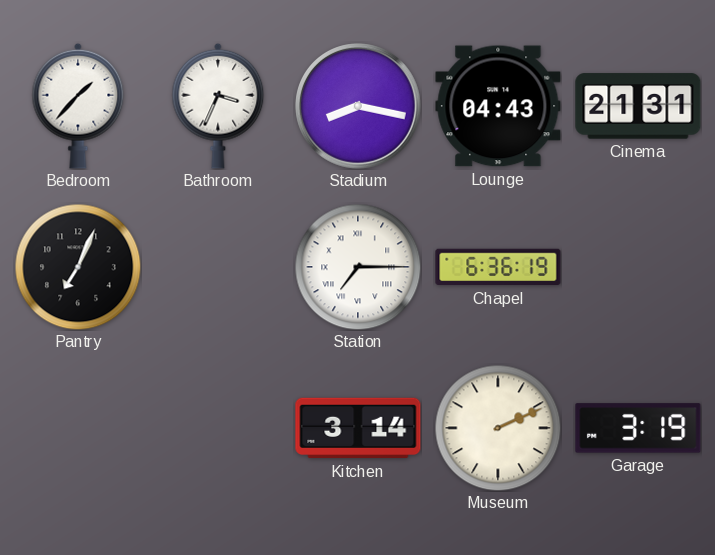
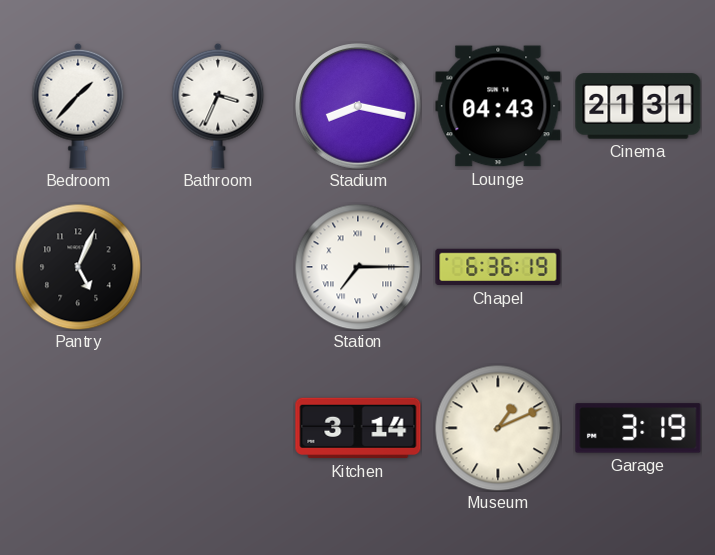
Pantry: 7:04 -> 5:04
Museum: 2:11 -> 1:11
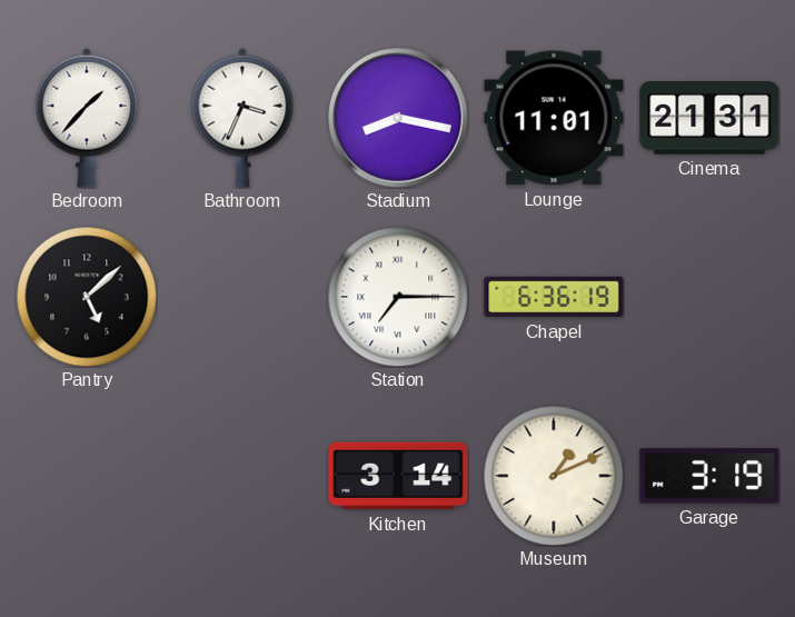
Lounge: 04:43 -> 11:01
Pantry: 5:04 -> 5:08
